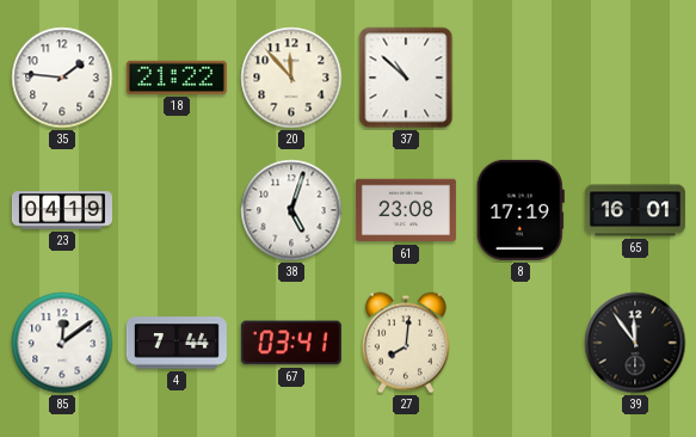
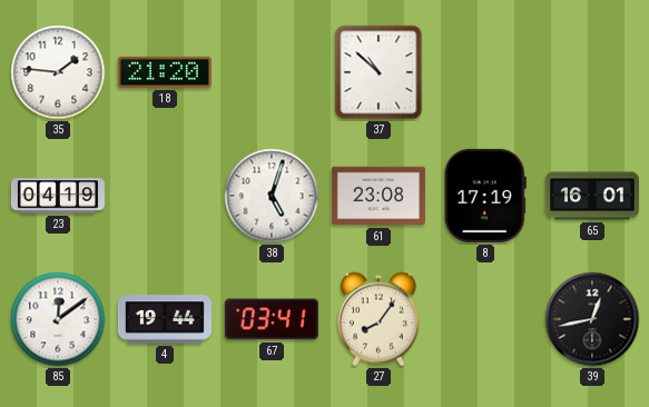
18: 21:22 -> 21:20
20: 11:53 -> none
4: 7:44 -> 19:44
27: 8:01 -> 8:06
39: 11:54 -> 12:43
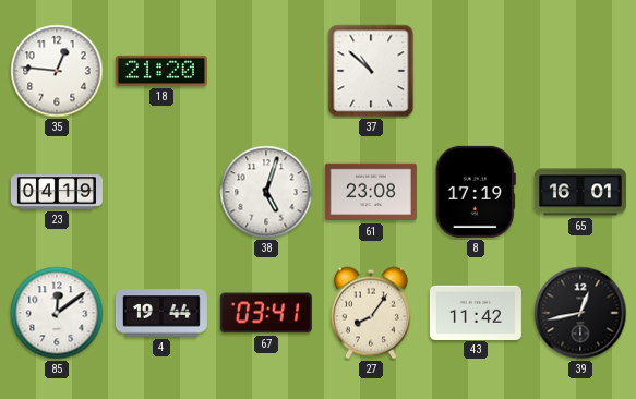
35: 1:46 -> 12:46
43: none -> 11:42
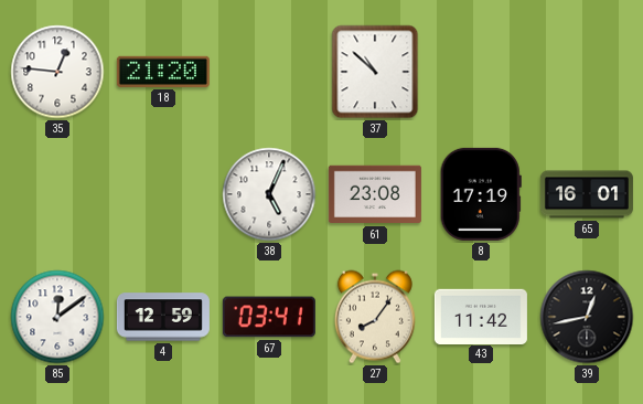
23: 04:19 -> none
38: 5:03 -> 5:04
4: 19:44 -> 12:59
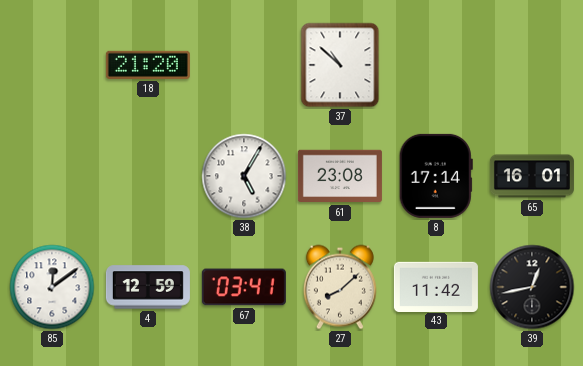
35: 12:46 -> none
38: 5:04 -> 5:05
8: 17:19 -> 17:14
27: 8:06 -> 8:08
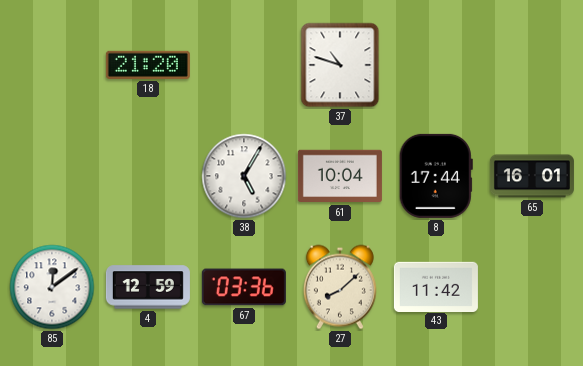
37: 10:52 -> 10:48
61: 23:08 -> 10:04
8: 17:14 -> 17:44
67: 03:41 -> 03:36
39: 12:43 -> none
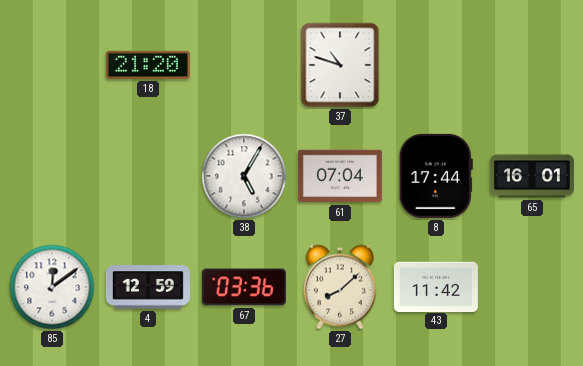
61: 10:04 -> 07:04
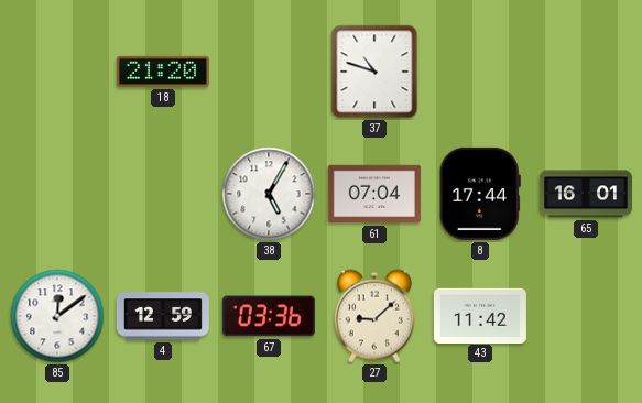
27: 8:08 -> 9:08
